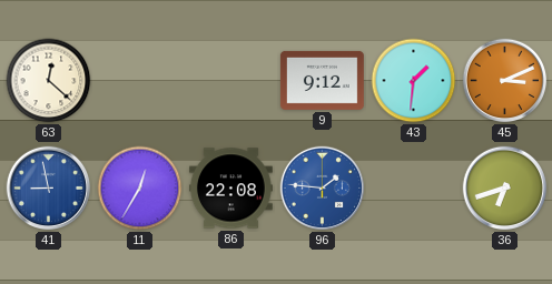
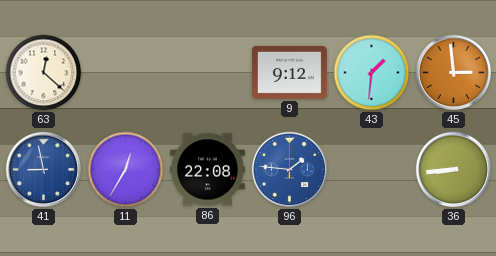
45: 3:11 -> 2:59
36: 6:42 -> 8:44
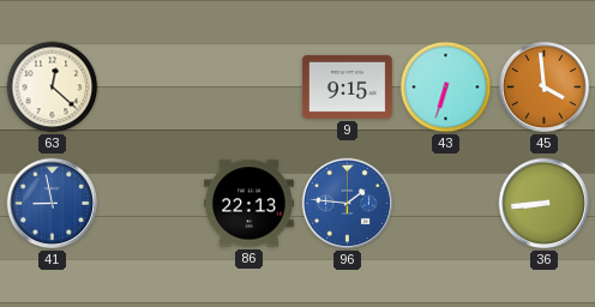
9: 9:12 -> 9:15
43: 1:31 -> 6:33
45: 2:59 -> 3:59
11: 12:35 -> none
86: 22:08 -> 22:13
